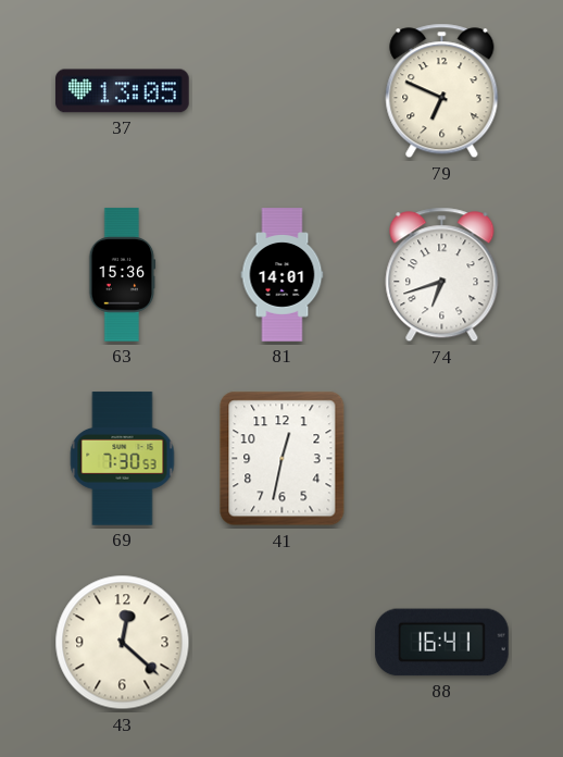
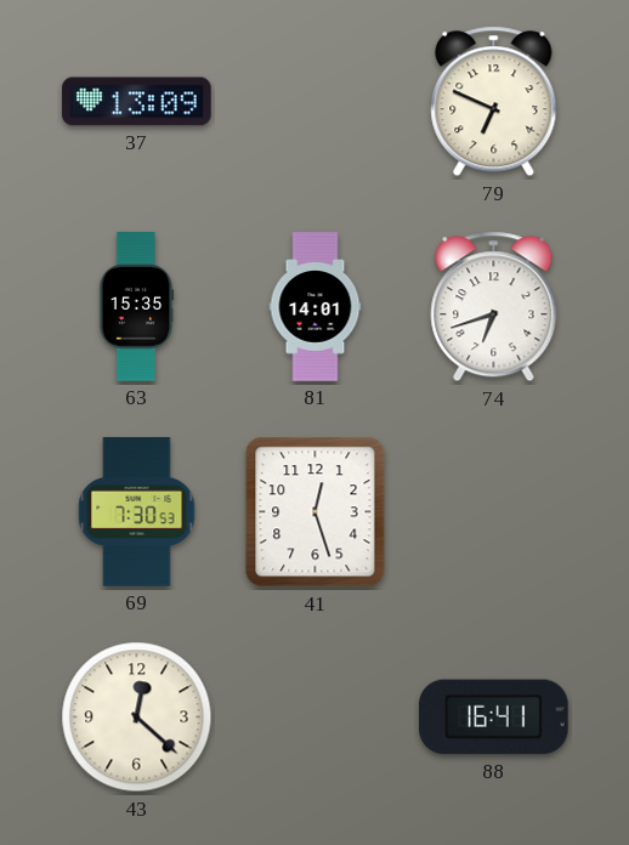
37: 13:05 -> 13:09
63: 15:36 -> 15:35
41: 12:32 -> 12:27
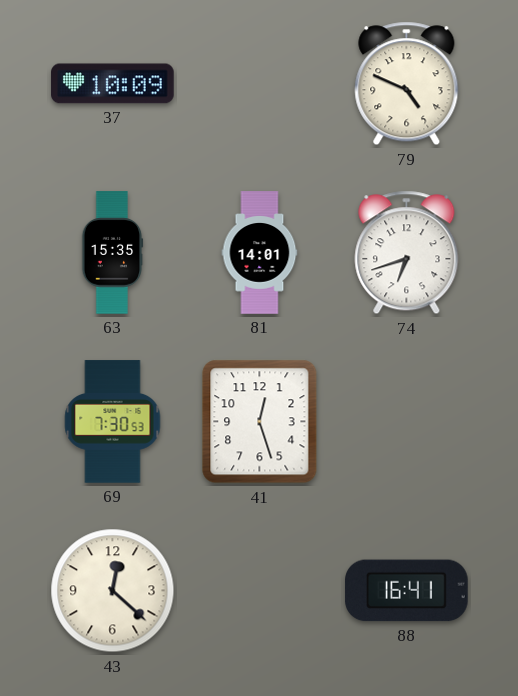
37: 13:09 -> 10:09
79: 6:49 -> 4:49
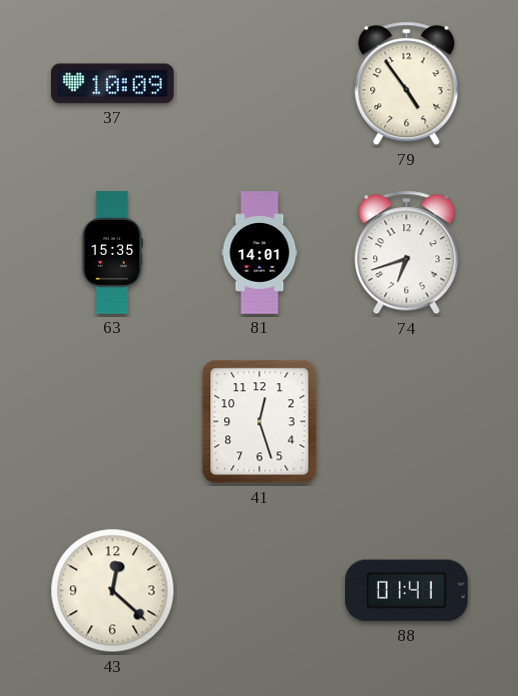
79: 4:49 -> 4:54
69: 7:30 -> none
88: 16:41 -> 01:41
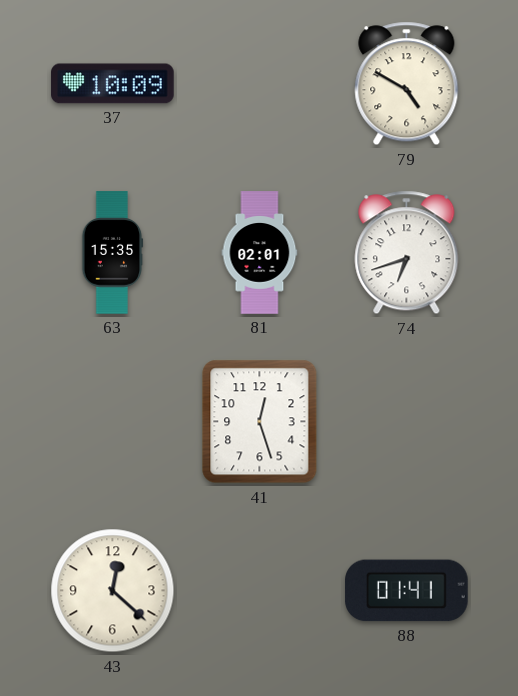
79: 4:54 -> 4:50
81: 14:01 -> 02:01
